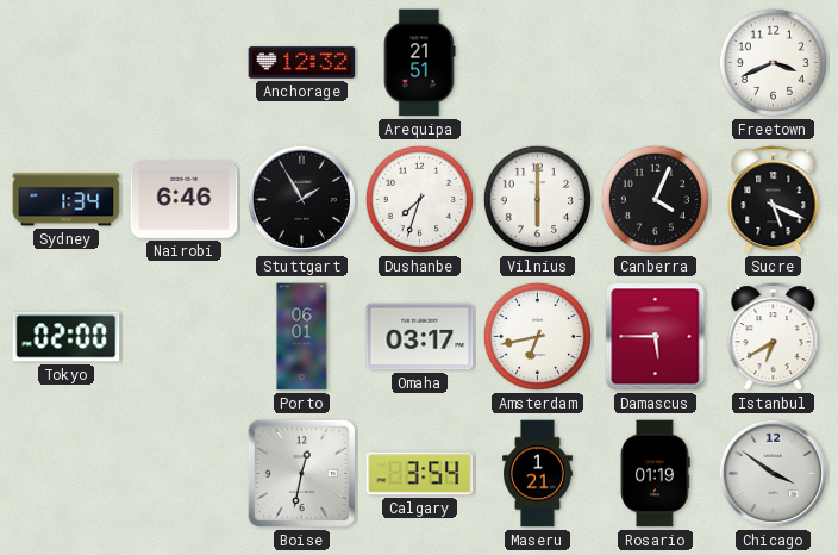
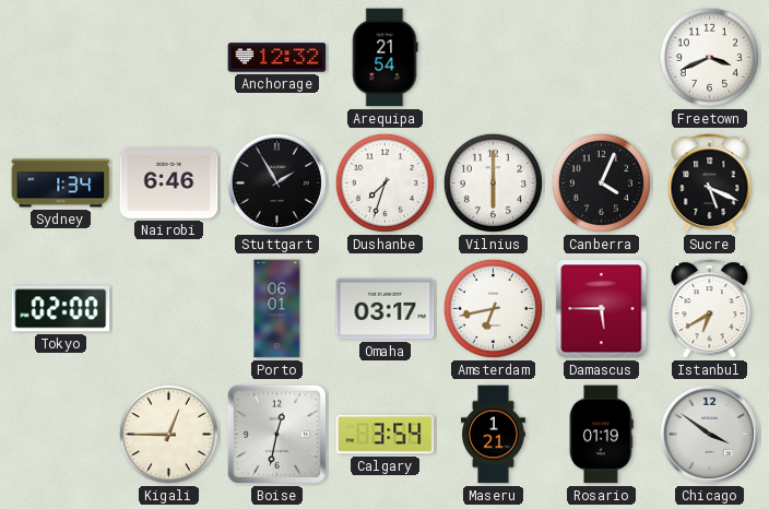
Arequipa: 21:51 -> 21:54
Kigali: none -> 12:45
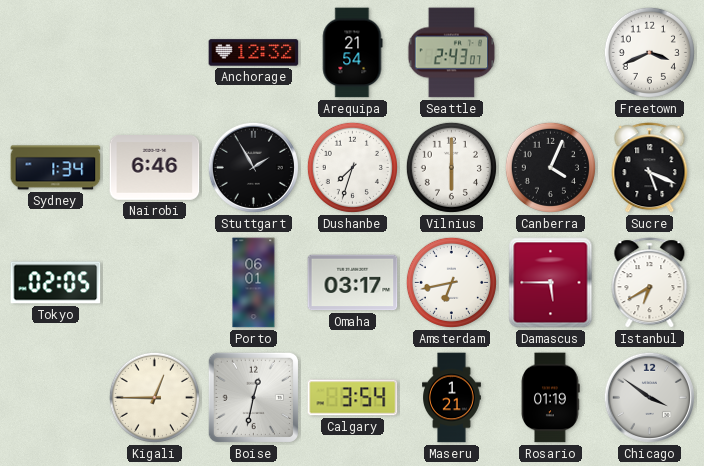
Seattle: none -> 2:43
Tokyo: 02:00 -> 02:05
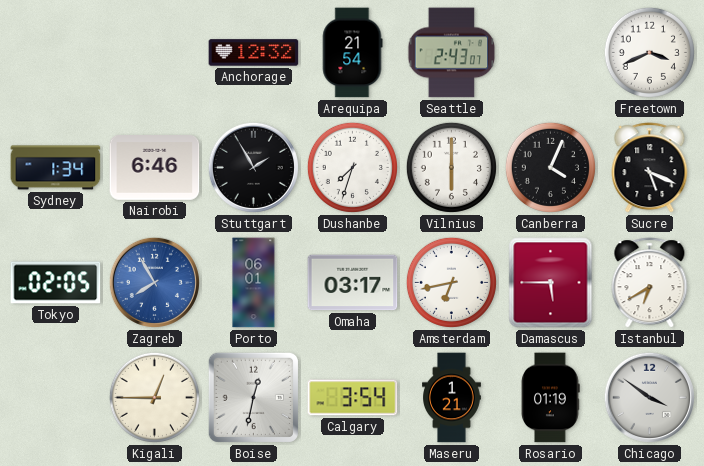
Zagreb: none -> 7:55
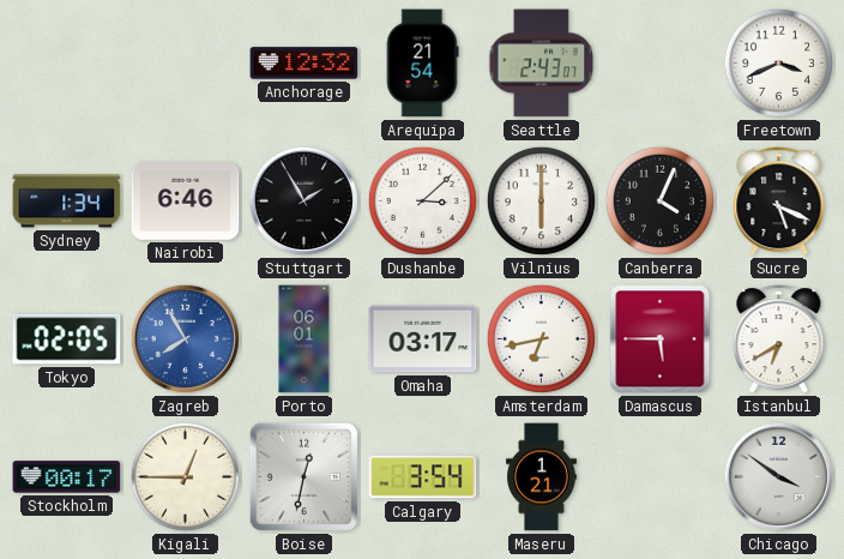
Dushanbe: 7:33 -> 3:08
Stockholm: none -> 00:17
Rosario: 01:19 -> none
